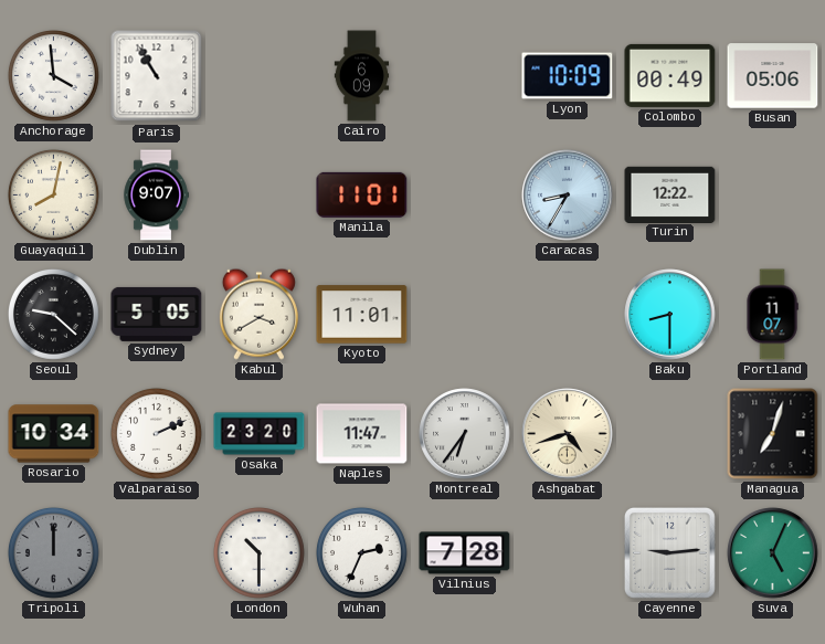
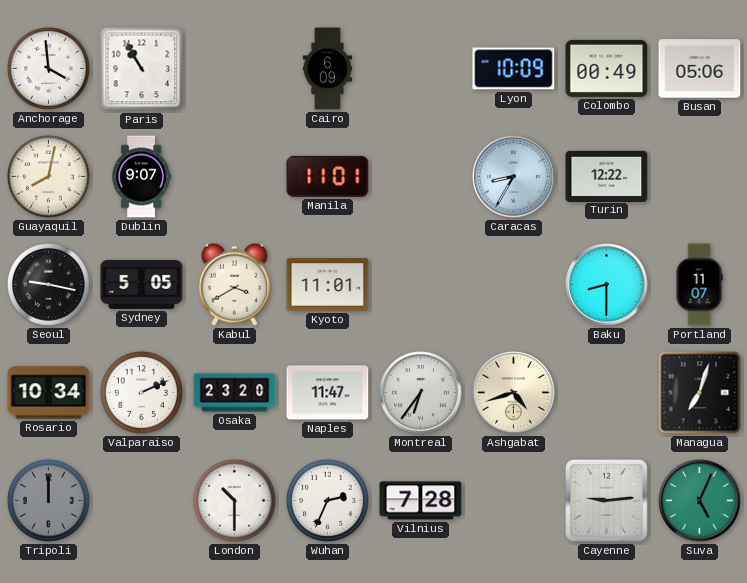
Seoul: 9:22 -> 9:17
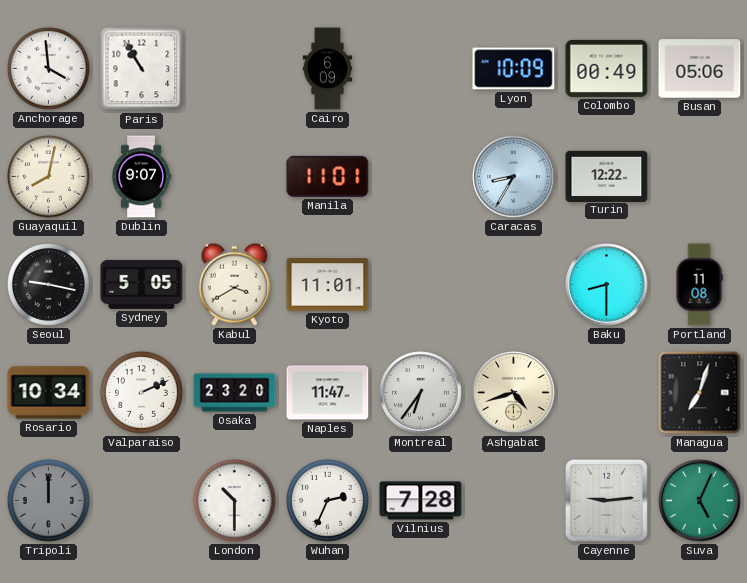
Portland: 11:07 -> 11:08
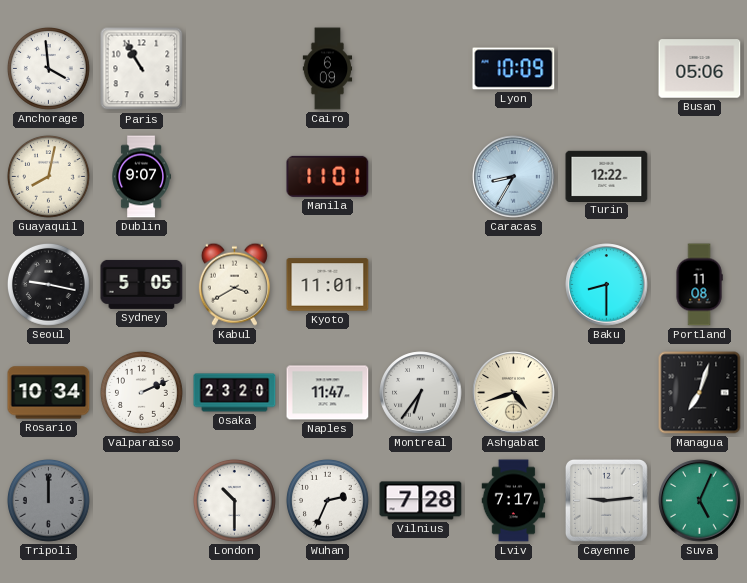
Colombo: 00:49 -> none
Lviv: none -> 7:17
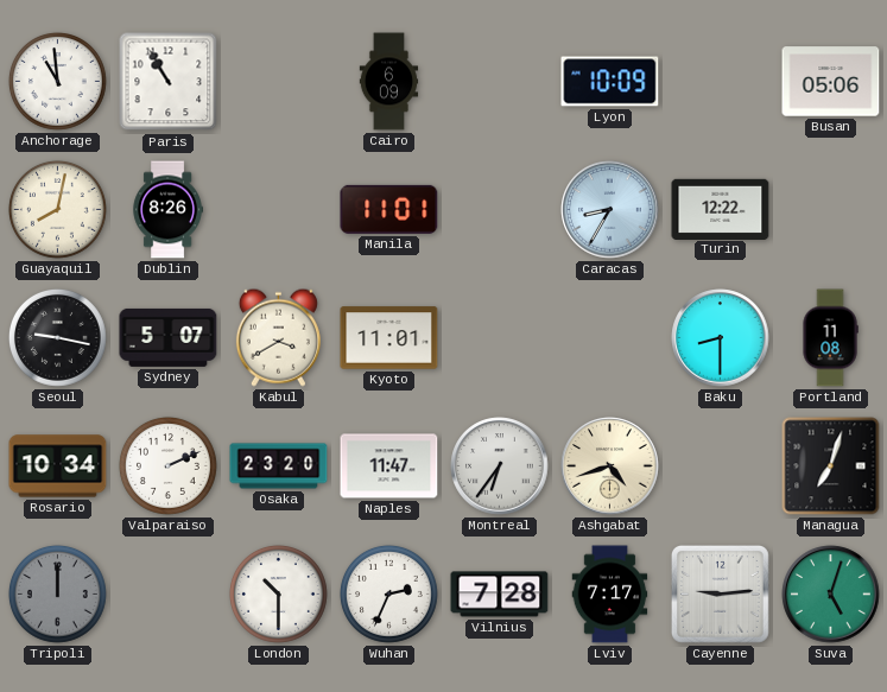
Anchorage: 3:59 -> 10:59
Dublin: 9:07 -> 8:26
Sydney: 5:05 -> 5:07
Suva: 5:04 -> 5:03
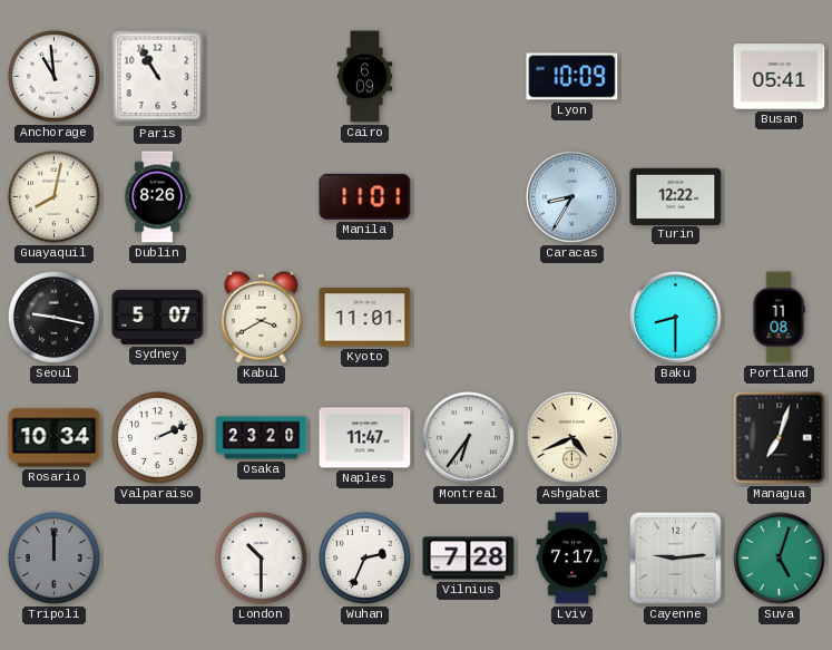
Busan: 05:06 -> 05:41
Ashgabat: 4:42 -> 4:41
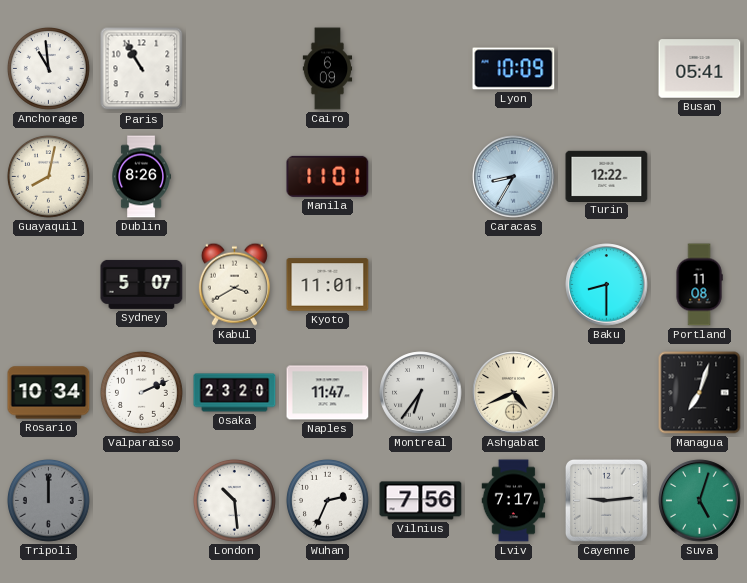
Seoul: 9:17 -> none
London: 10:30 -> 10:29
Vilnius: 7:28 -> 7:56
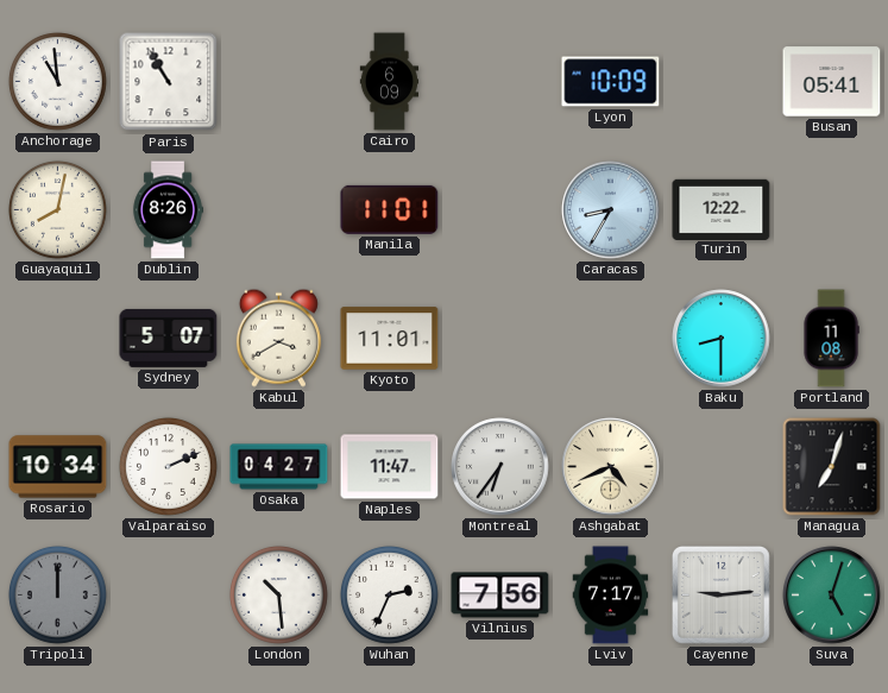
Osaka: 23:20 -> 04:27
